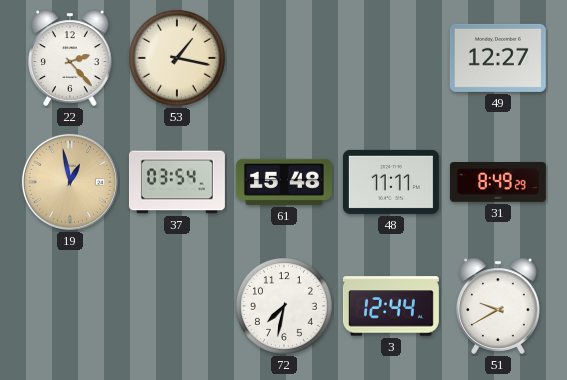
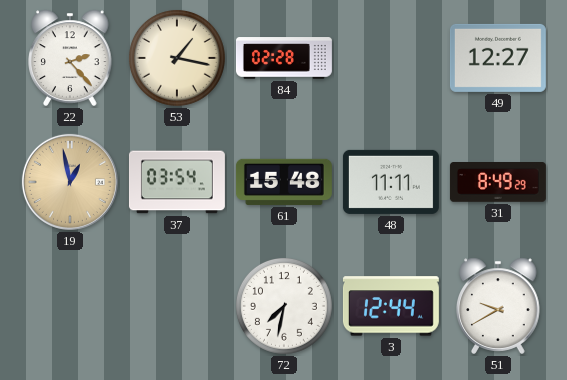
84: none -> 02:28
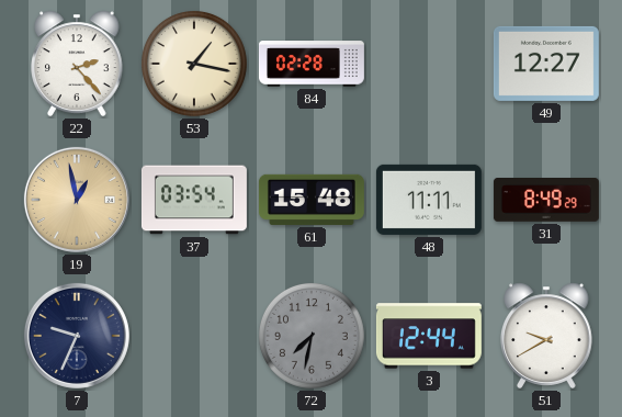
7: none -> 9:34
72 dial: white -> grey
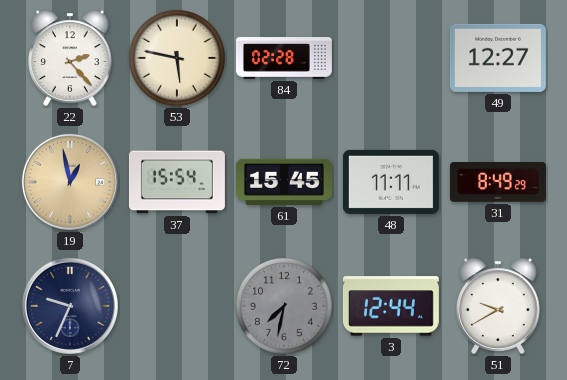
53: 1:17 -> 5:47
37: 03:54 -> 15:54
61: 15:48 -> 15:45
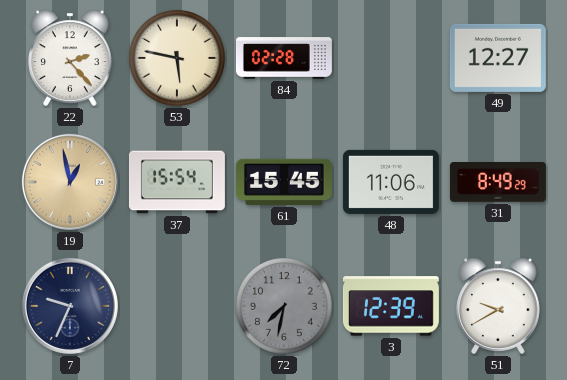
48: 11:11 -> 11:06
3: 12:44 -> 12:39
